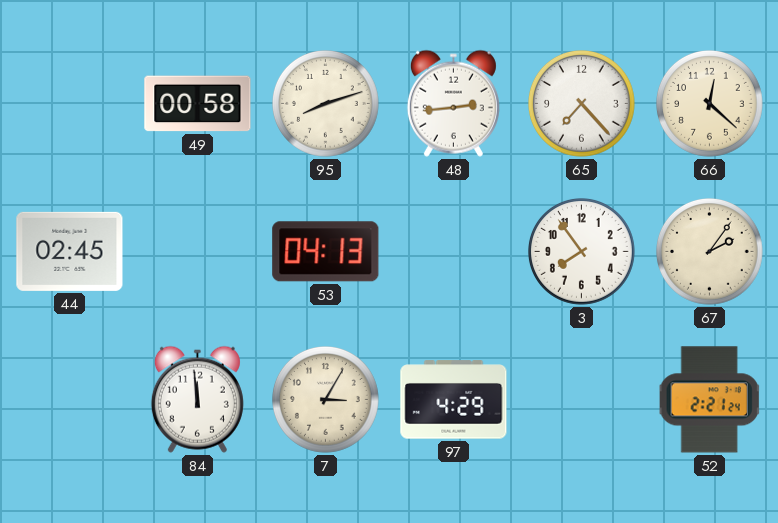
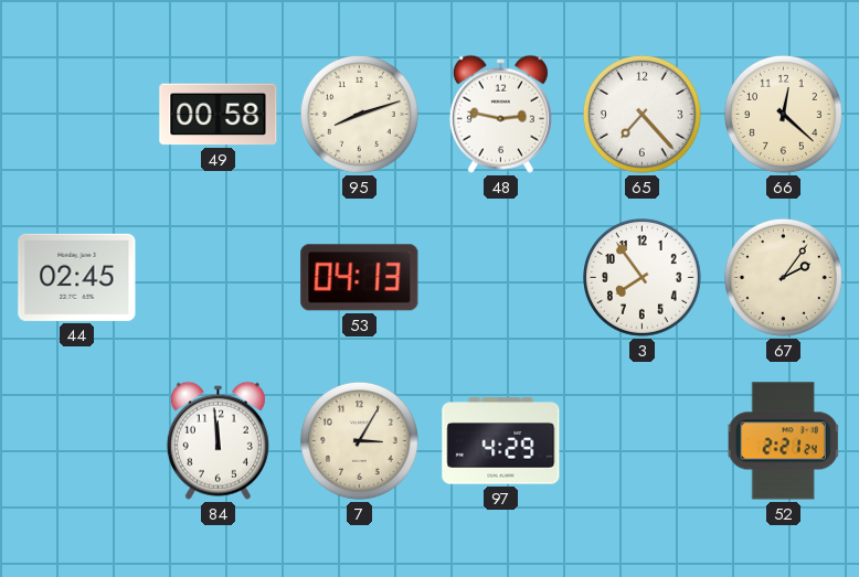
48: 2:44 -> 2:47
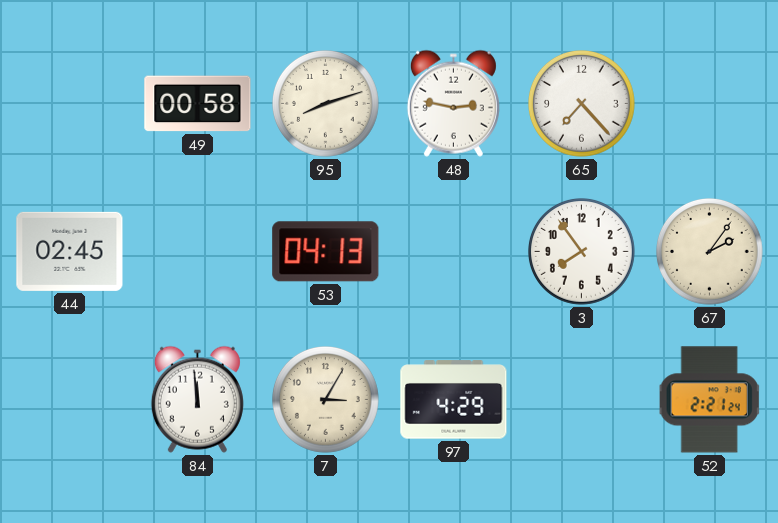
66: 12:22 -> none
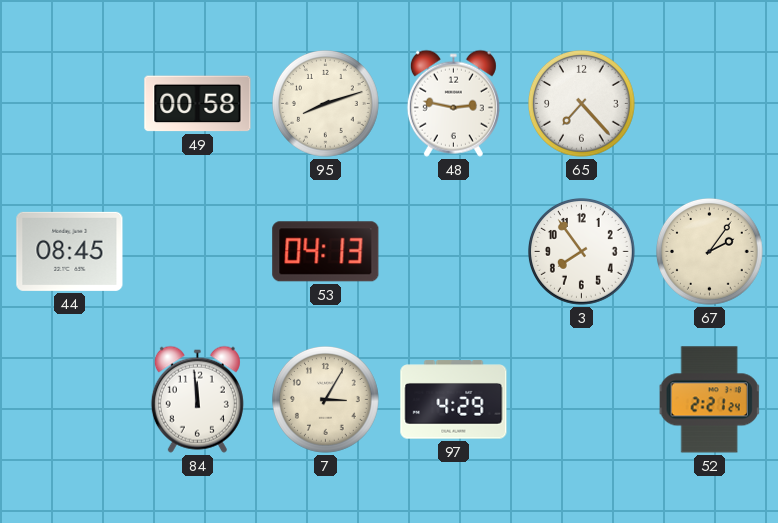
44: 02:45 -> 08:45
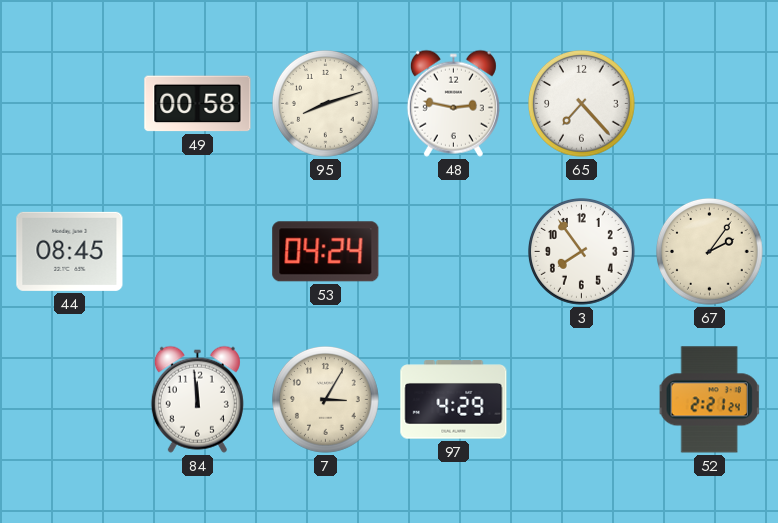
53: 04:13 -> 04:24
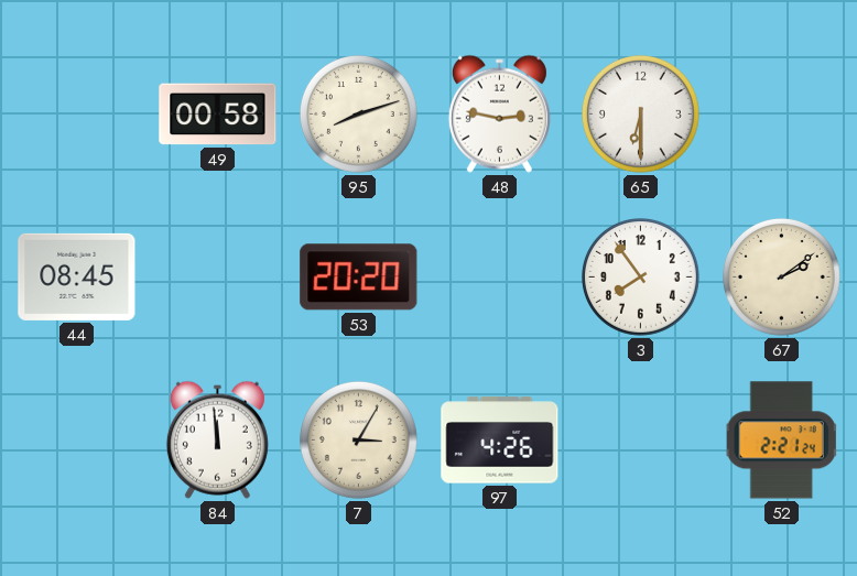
65: 7:23 -> 6:30
53: 04:24 -> 20:20
67: 2:06 -> 2:09
97: 4:29 -> 4:26
